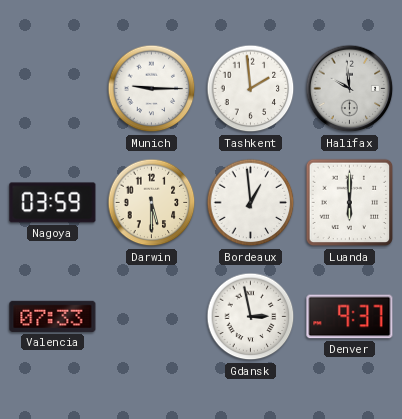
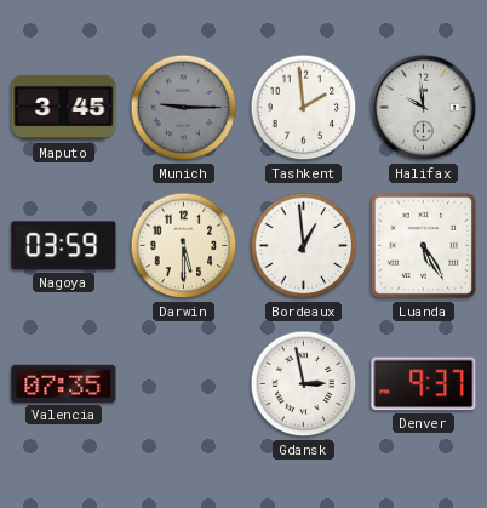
Maputo: none -> 3:45
Munich dial: white -> grey
Luanda: 6:00 -> 5:25
Valencia: 07:33 -> 07:35
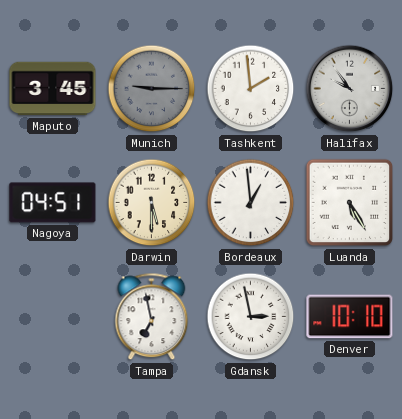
Halifax: 9:59 -> 9:54
Nagoya: 03:59 -> 04:51
Valencia: 07:35 -> none
Tampa: none -> 6:58
Denver: 9:37 -> 10:10
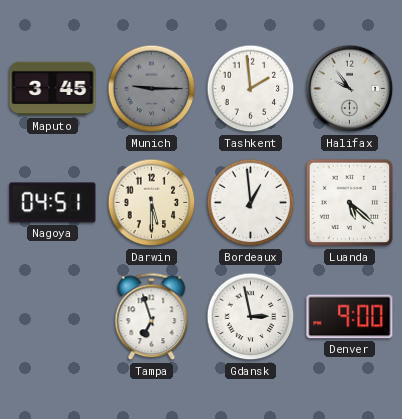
Luanda: 5:25 -> 5:22
Tampa: 6:58 -> 6:57
Denver: 10:10 -> 9:00
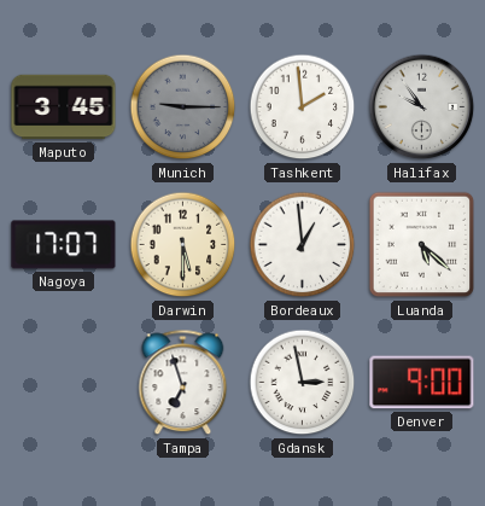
Nagoya: 04:51 -> 17:07
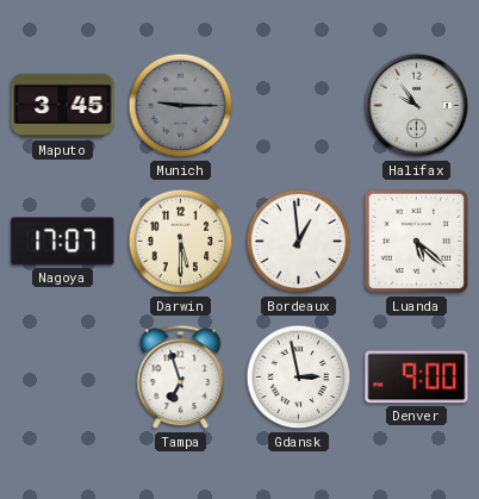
Tashkent: 1:59 -> none
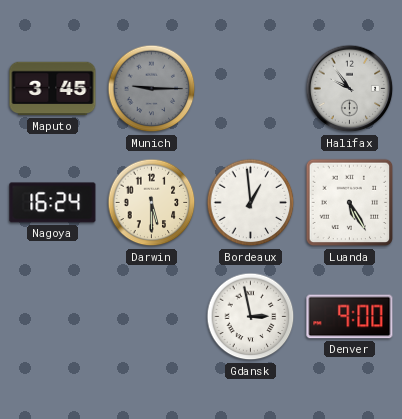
Nagoya: 17:07 -> 16:24
Luanda: 5:22 -> 5:25
Tampa: 6:57 -> none
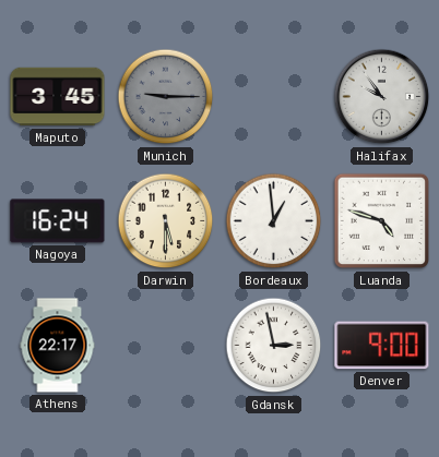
Luanda: 5:25 -> 4:48
Athens: none -> 22:17
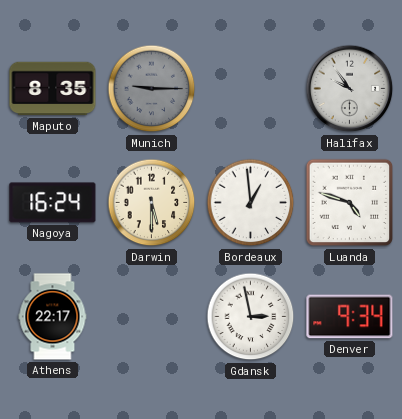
Maputo: 3:45 -> 8:35
Denver: 9:00 -> 9:34
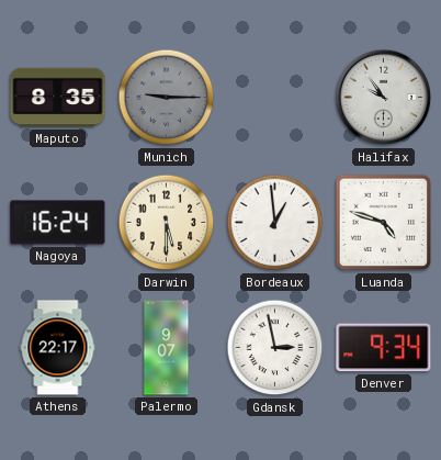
Palermo: none -> 9:07
